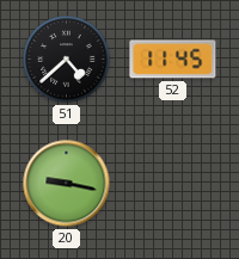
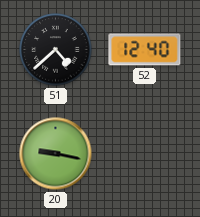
52: 11:45 -> 12:40
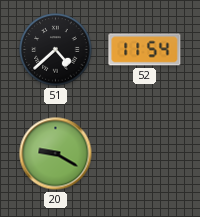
52: 12:40 -> 11:54
20: 9:17 -> 9:20
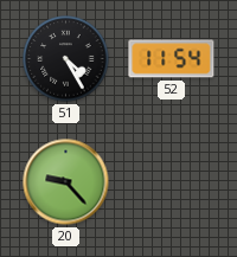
51: 4:38 -> 4:25
20: 9:20 -> 9:23
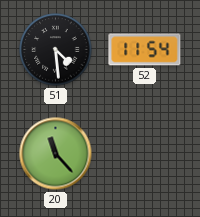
51: 4:25 -> 4:29
20: 9:23 -> 11:23
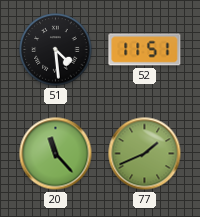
52: 11:54 -> 11:51
77: none -> 1:41
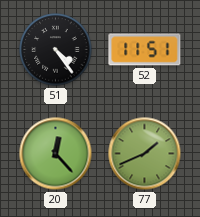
51: 4:29 -> 4:24
20: 11:23 -> 12:23
